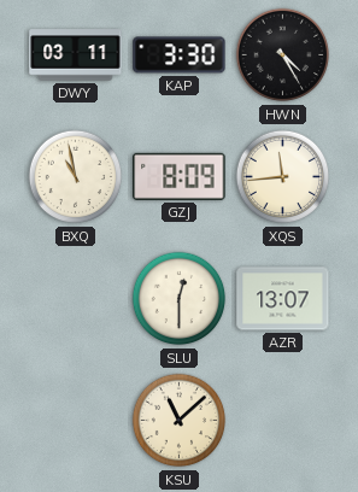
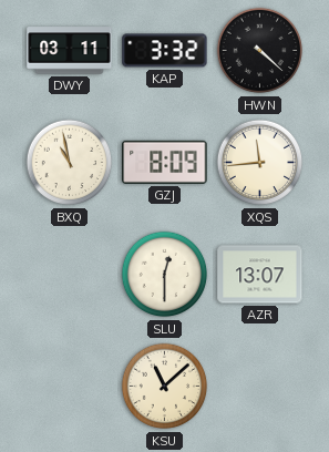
KAP: 3:30 -> 3:32
HWN: 4:25 -> 4:22
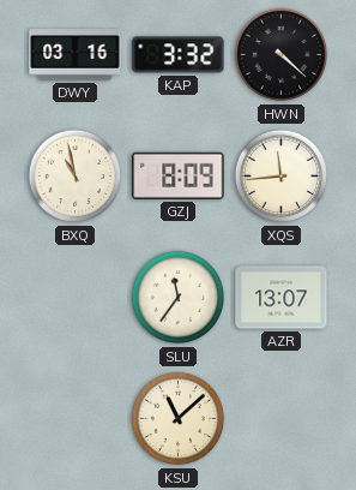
DWY: 03:11 -> 03:16
SLU: 12:30 -> 11:36
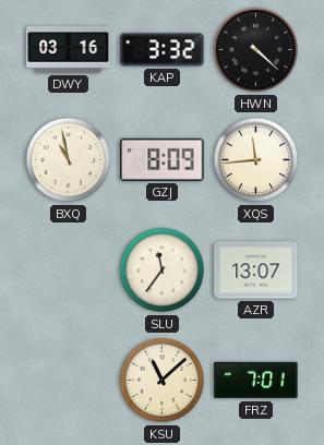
FRZ: none -> 7:01
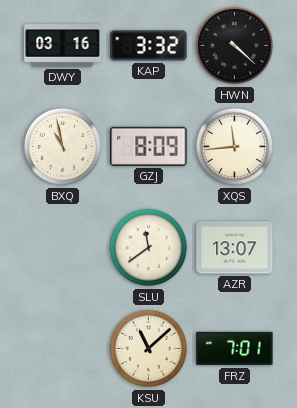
SLU: 11:36 -> 11:39
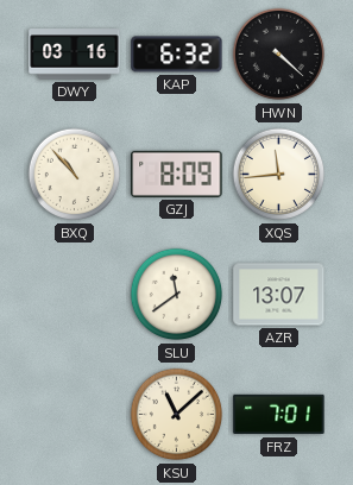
KAP: 3:32 -> 6:32
BXQ: 10:58 -> 10:53
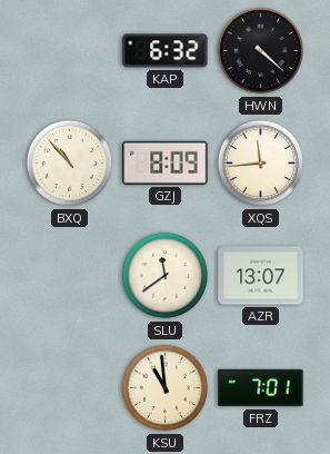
DWY: 03:16 -> none
KSU: 11:08 -> 10:59
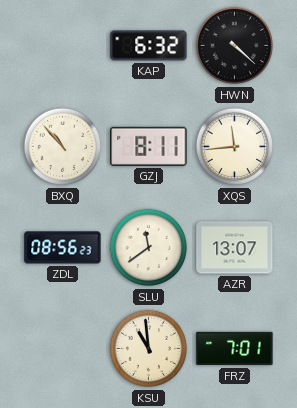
GZJ: 8:09 -> 8:11
ZDL: none -> 08:56
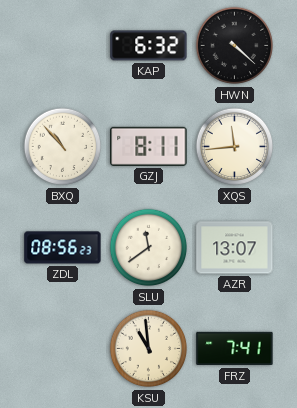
FRZ: 7:01 -> 7:41
